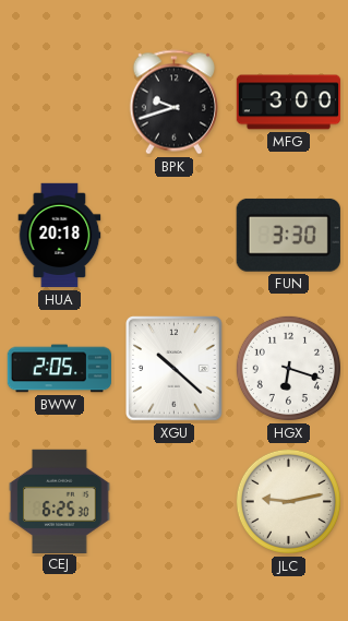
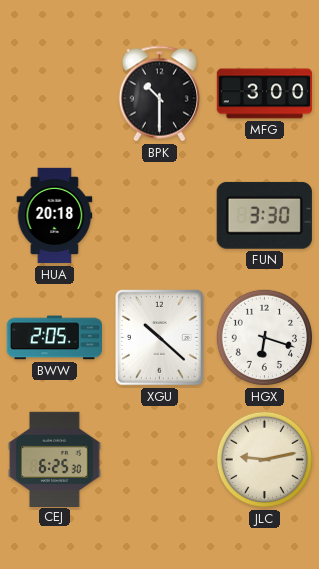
BPK: 9:42 -> 10:30
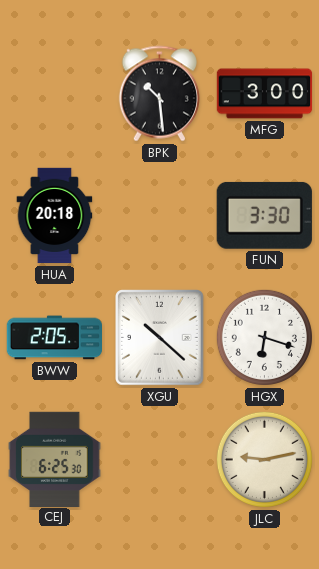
BPK: 10:30 -> 10:29
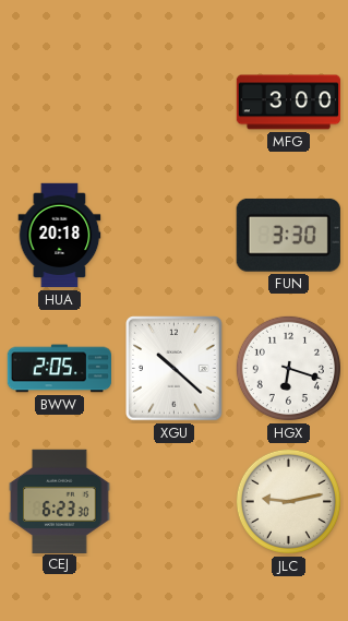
BPK: 10:29 -> none
CEJ: 6:25 -> 6:23
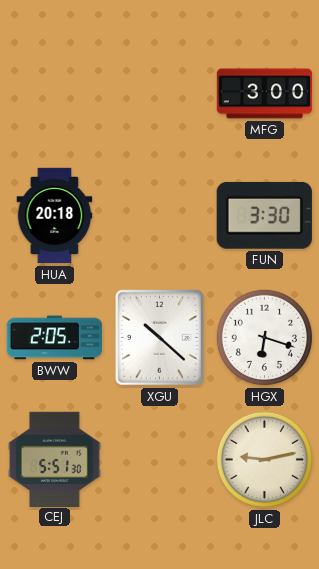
CEJ: 6:23 -> 5:51
